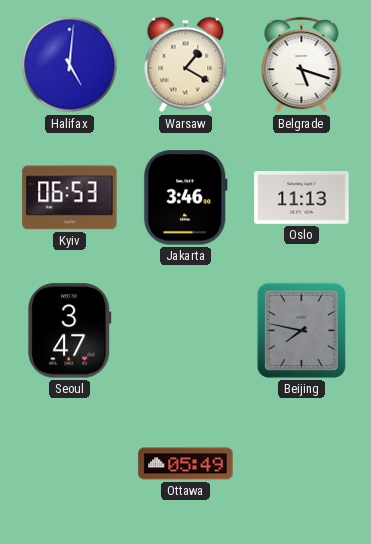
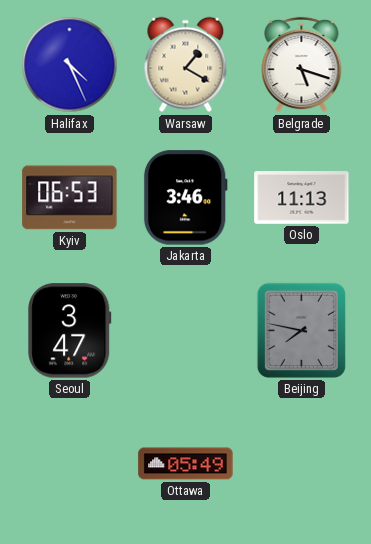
Halifax: 5:01 -> 4:26
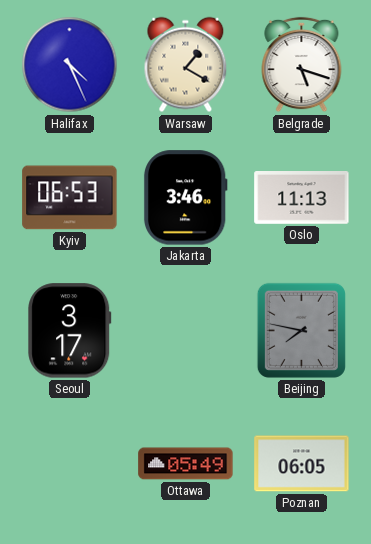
Seoul: 3:47 -> 3:17
Poznan: none -> 06:05
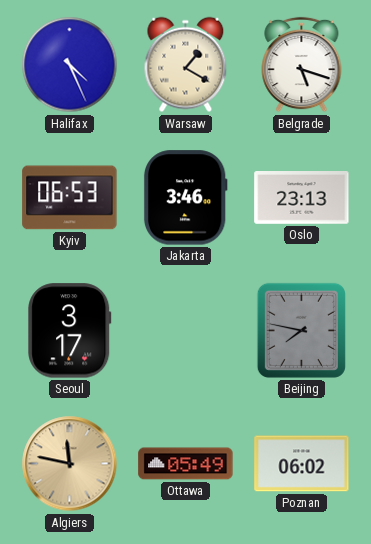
Oslo: 11:13 -> 23:13
Algiers: none -> 11:47
Poznan: 06:05 -> 06:02
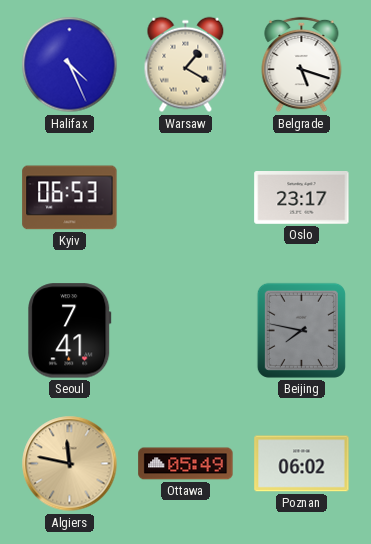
Jakarta: 3:46 -> none
Oslo: 23:13 -> 23:17
Seoul: 3:17 -> 7:41
